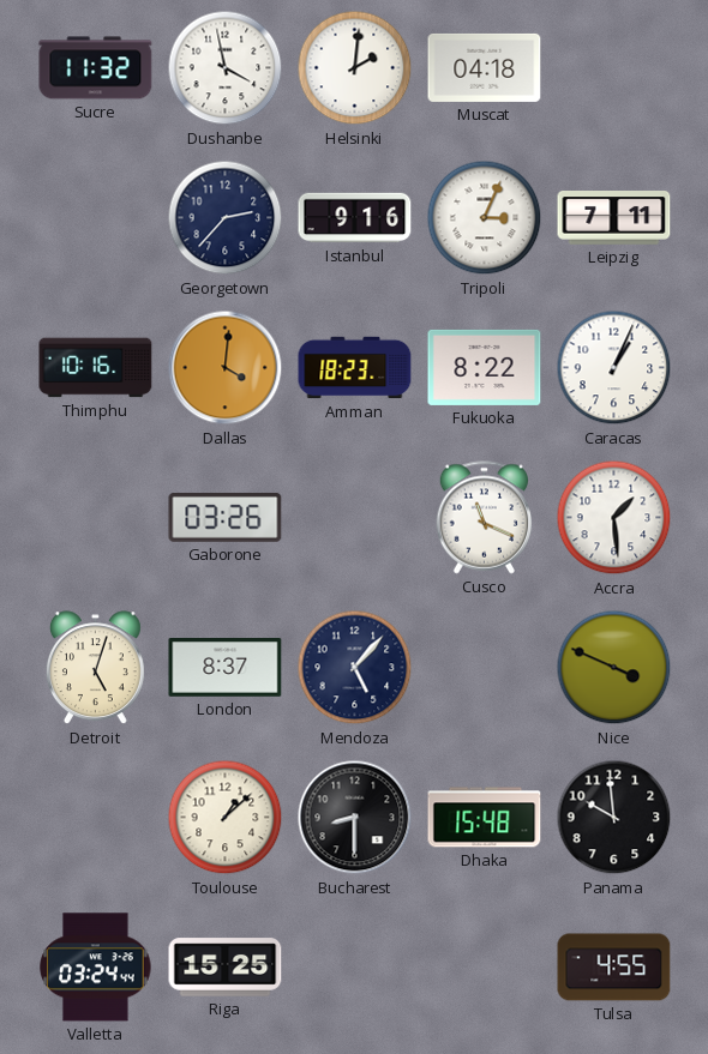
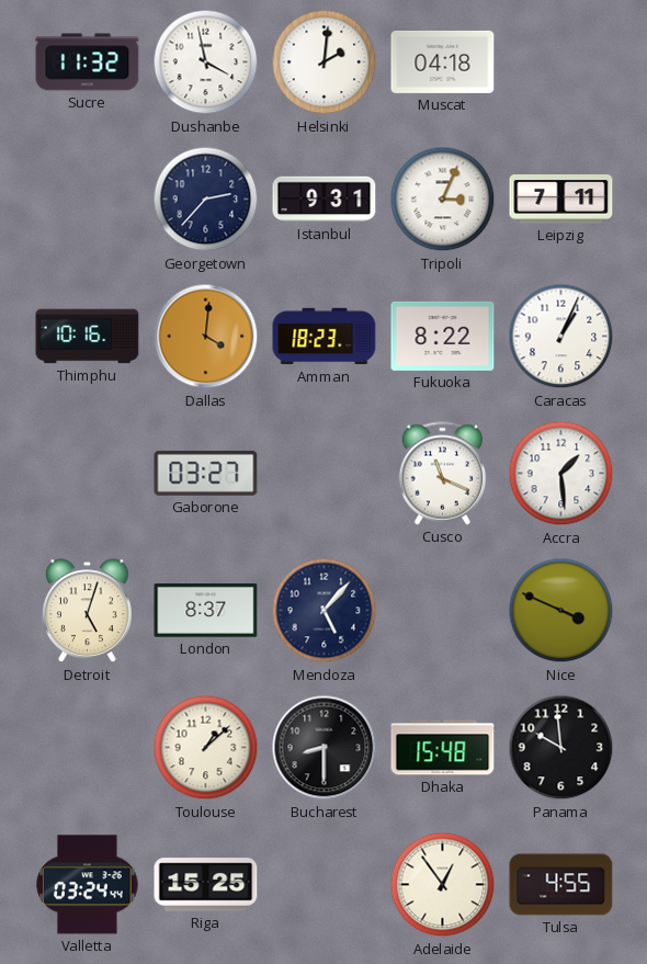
Istanbul: 9:16 -> 9:31
Gaborone: 03:26 -> 03:27
Adelaide: none -> 12:54
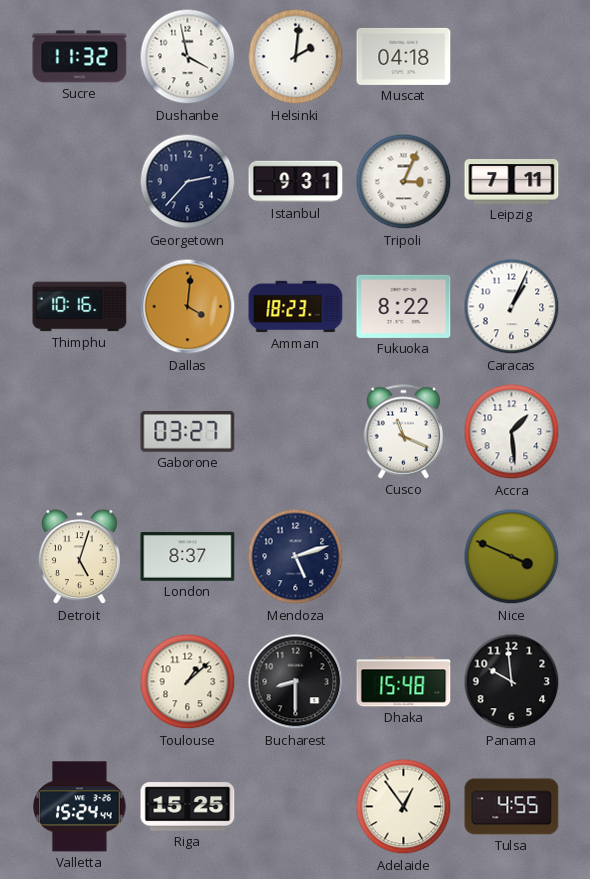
Mendoza: 5:07 -> 5:12
Valletta: 03:24 -> 15:24
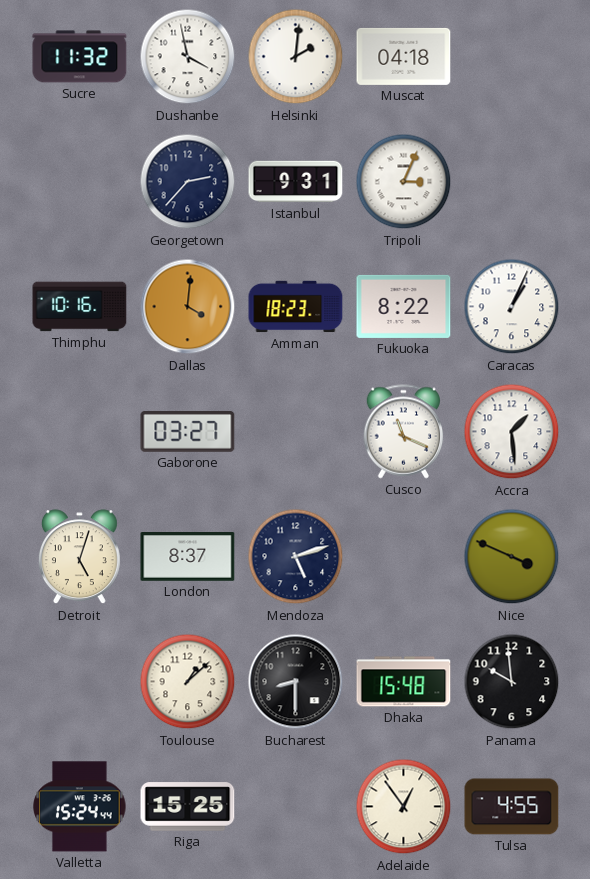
Leipzig: 7:11 -> none
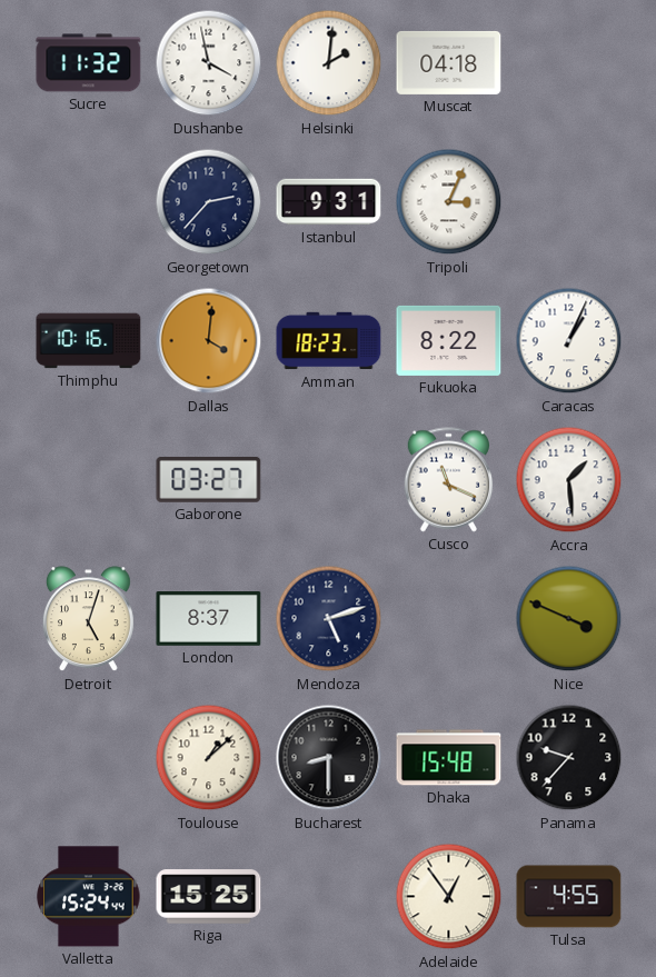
Panama: 9:59 -> 9:37
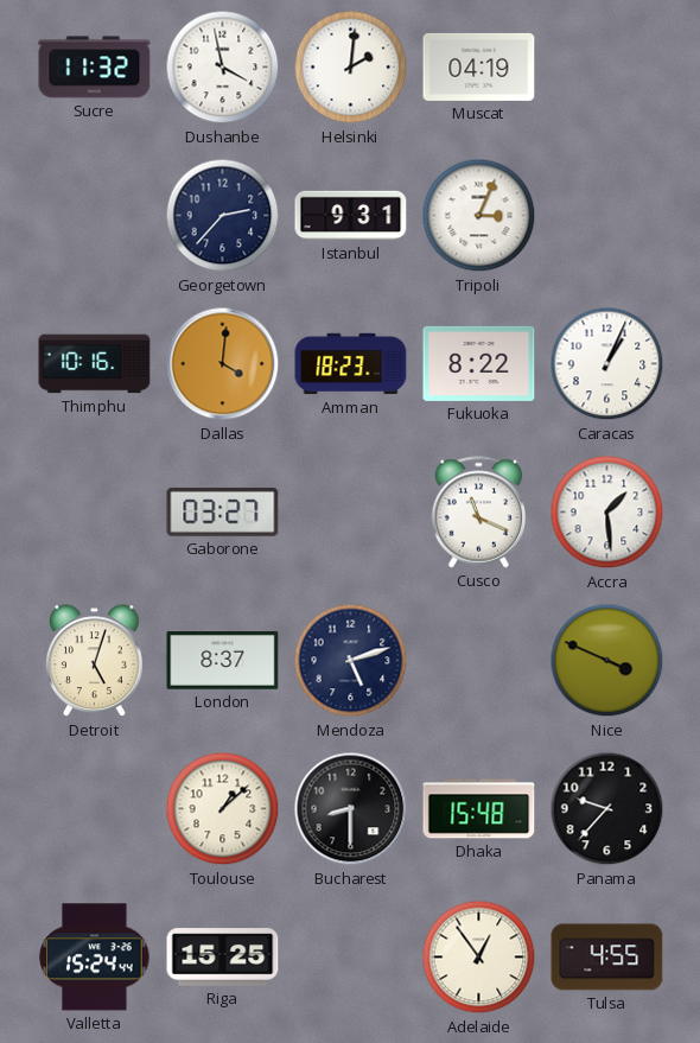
Muscat: 04:18 -> 04:19
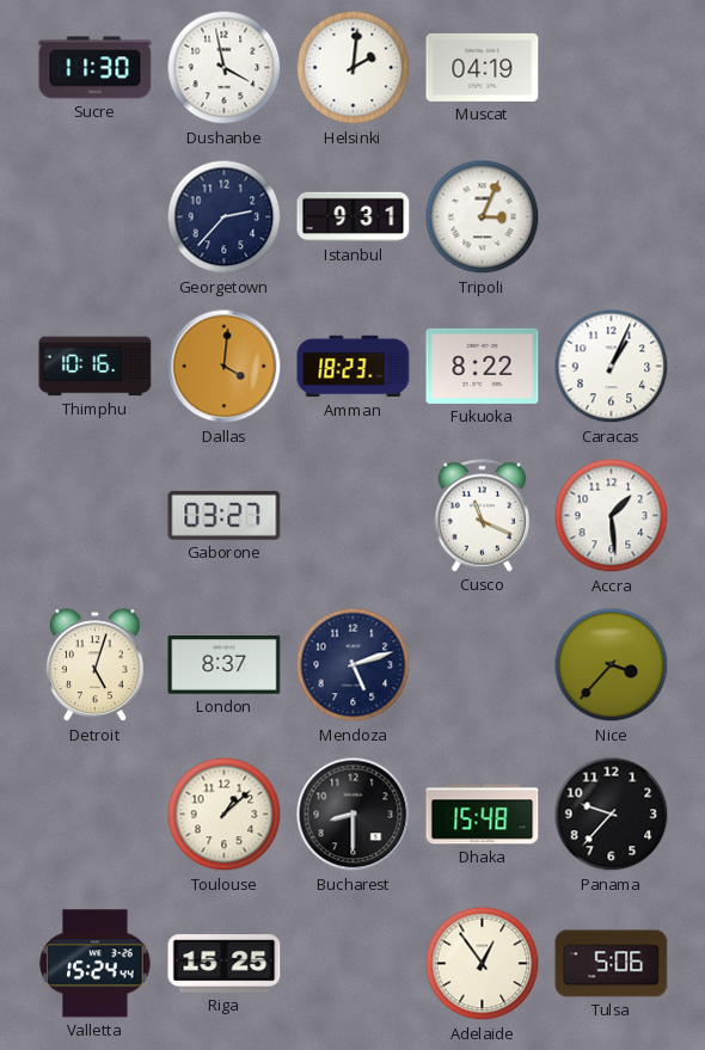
Sucre: 11:32 -> 11:30
Nice: 3:49 -> 3:37
Tulsa: 4:55 -> 5:06
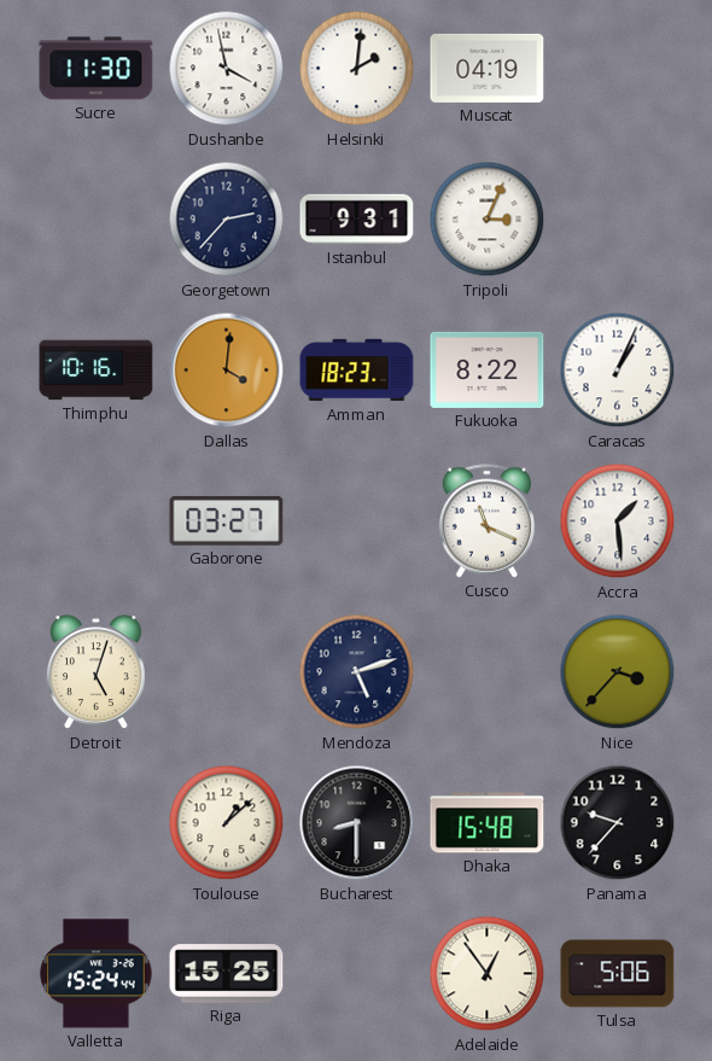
London: 8:37 -> none
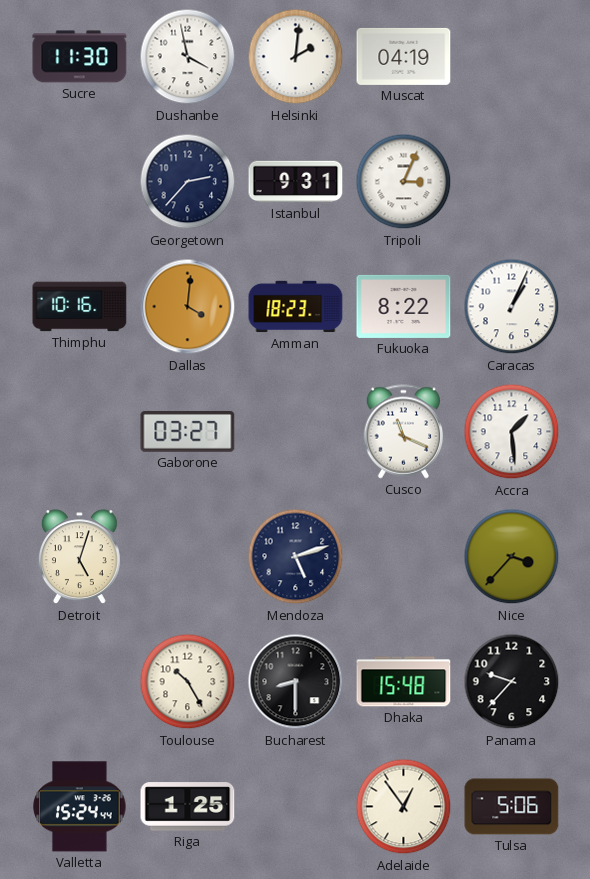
Toulouse: 1:08 -> 10:25
Riga: 15:25 -> 1:25
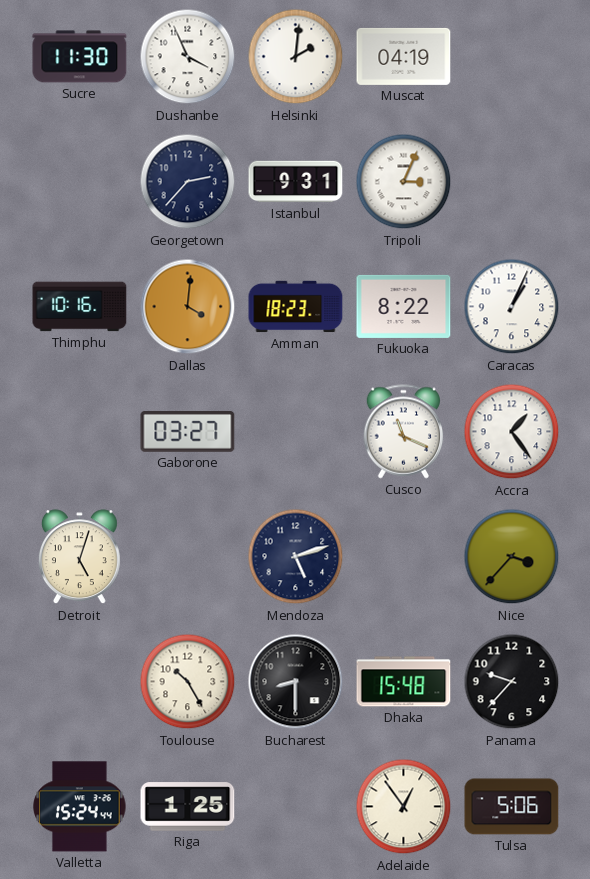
Dushanbe: 3:58 -> 3:56
Accra: 1:29 -> 1:24
